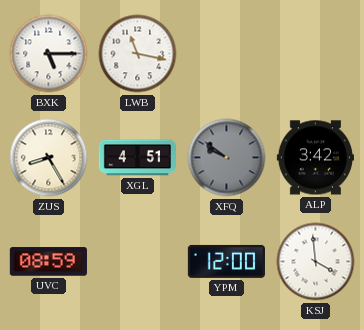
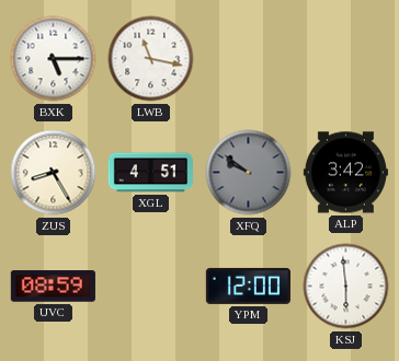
KSJ: 3:59 -> 5:59
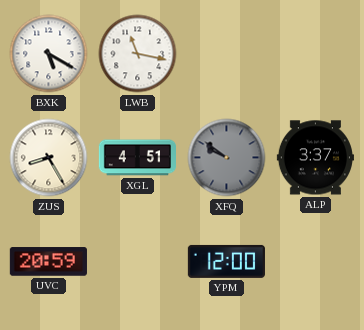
BXK: 5:15 -> 5:20
ALP: 3:42 -> 3:37
UVC: 08:59 -> 20:59
KSJ: 5:59 -> none
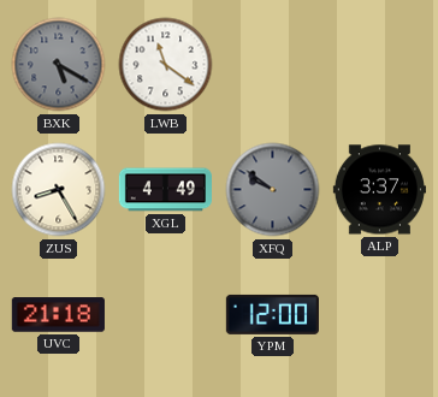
BXK dial: white -> grey
LWB: 11:17 -> 11:21
XGL: 4:51 -> 4:49
UVC: 20:59 -> 21:18
